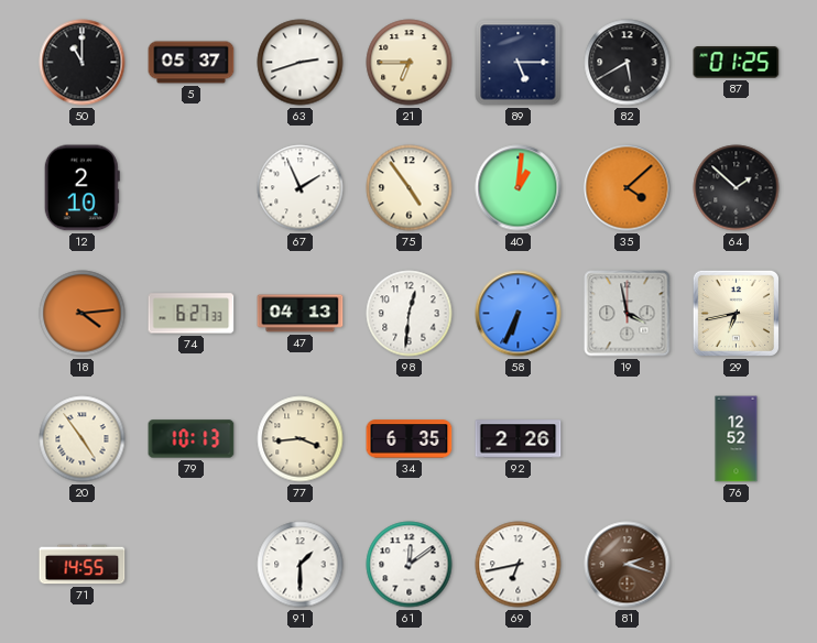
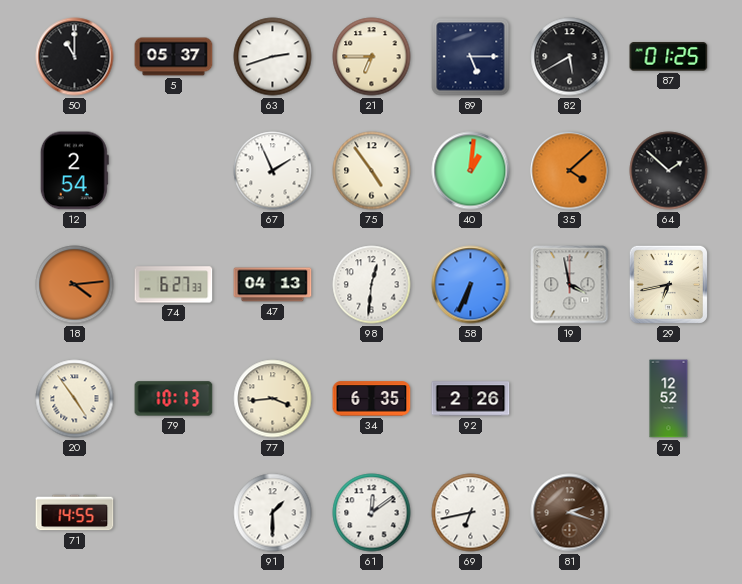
12: 2:10 -> 2:54
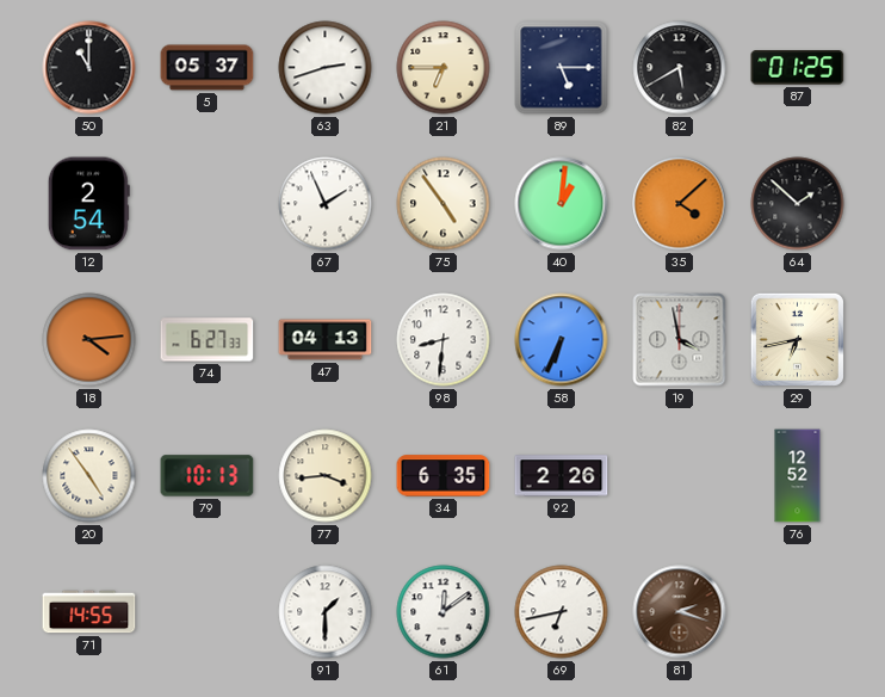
98: 12:31 -> 8:31
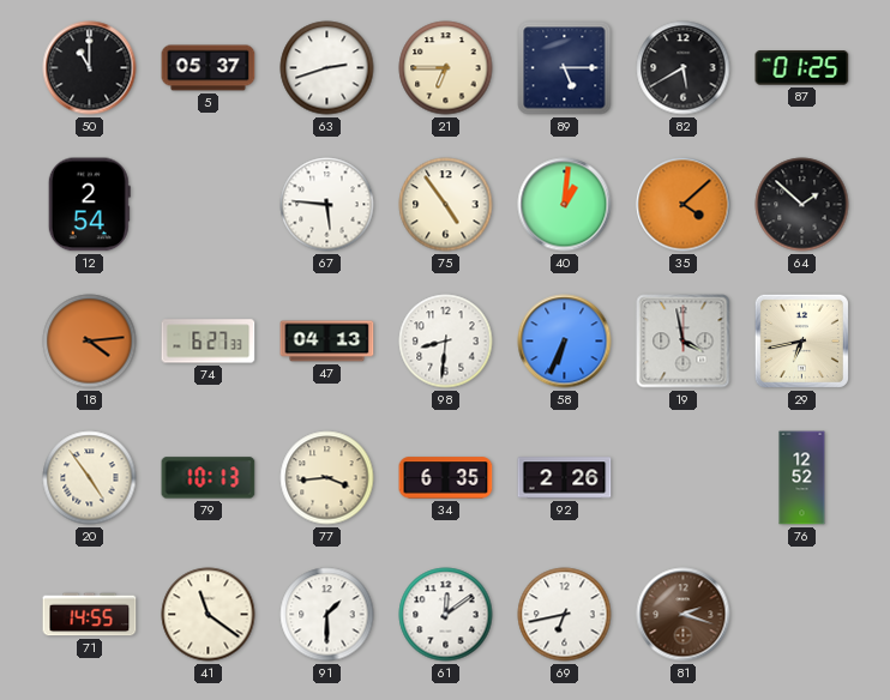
67: 1:56 -> 5:46
41: none -> 11:21
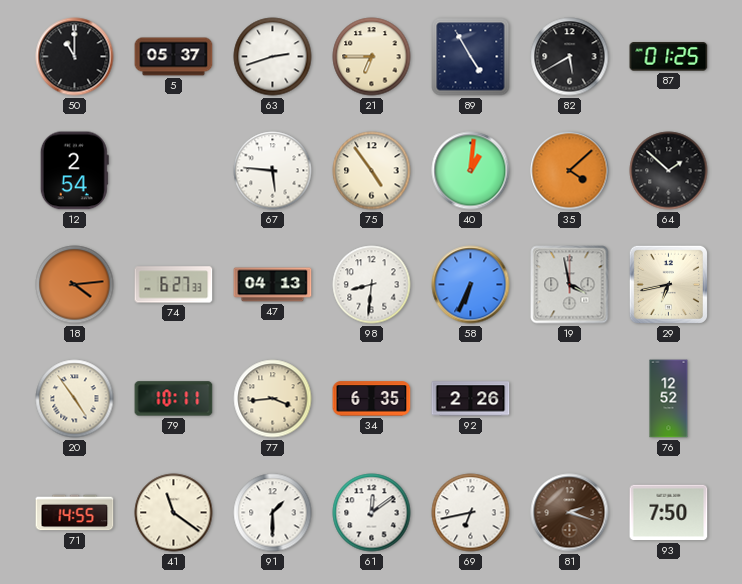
89: 5:15 -> 4:55
79: 10:13 -> 10:11
93: none -> 7:50
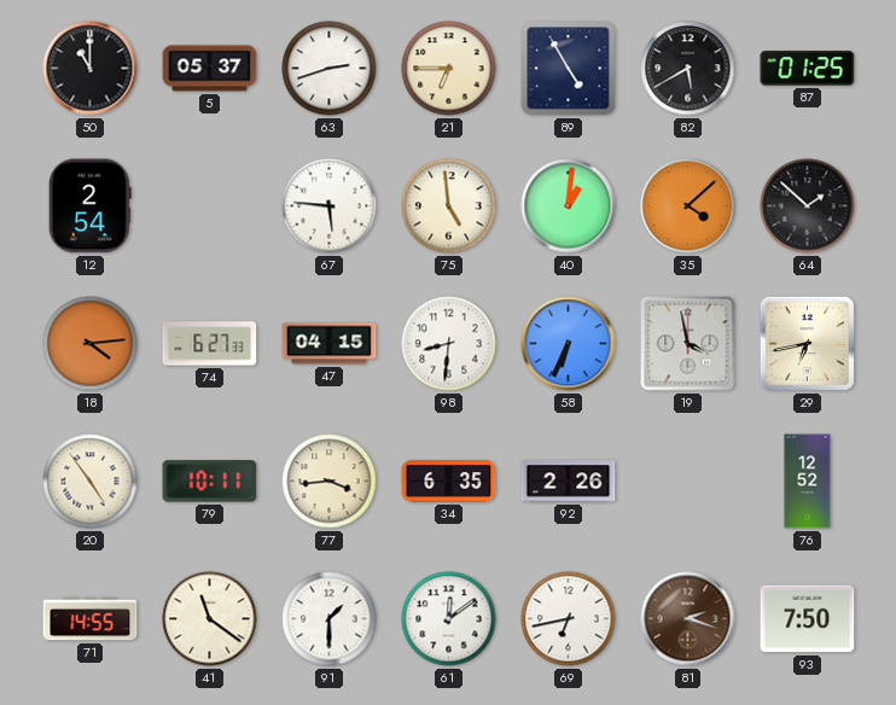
75: 4:54 -> 4:59
47: 04:13 -> 04:15
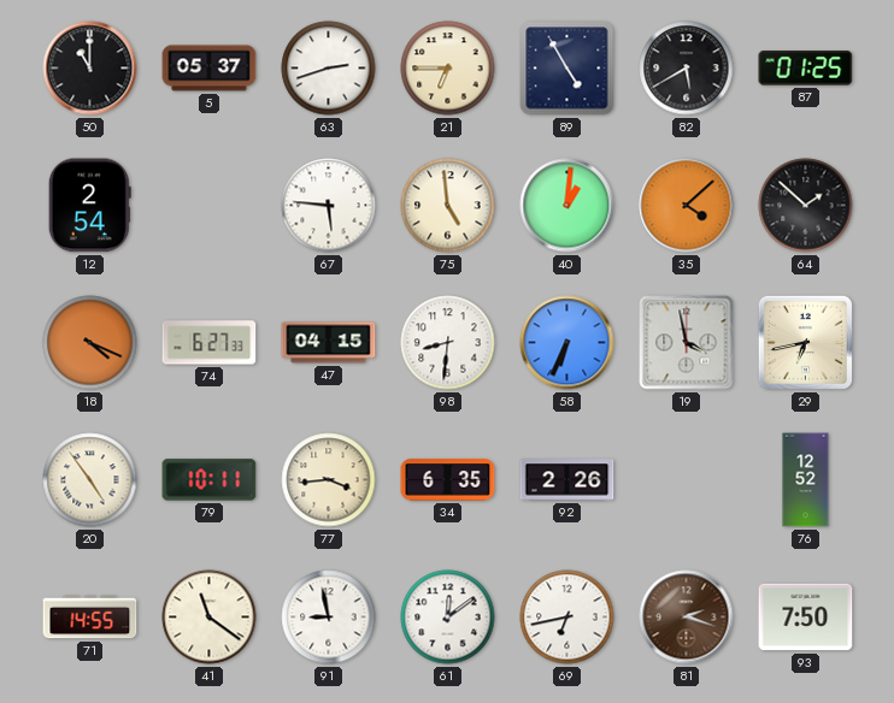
18: 4:14 -> 4:19
91: 1:30 -> 8:58
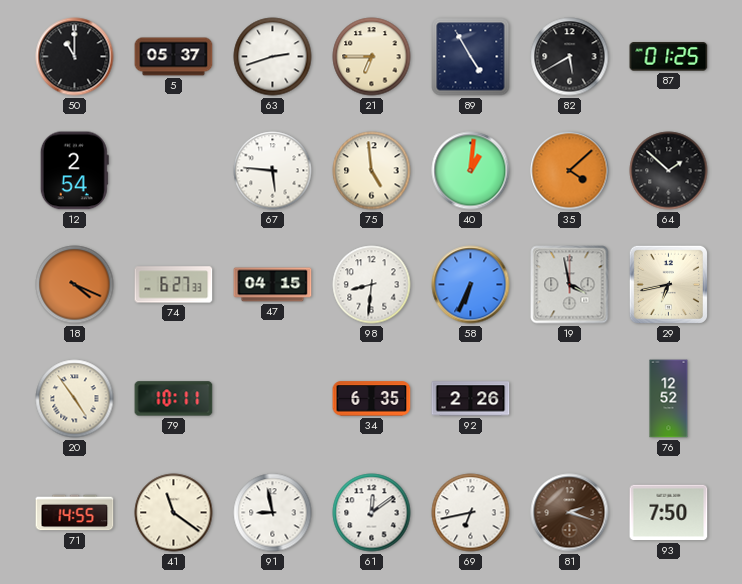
77: 3:44 -> none
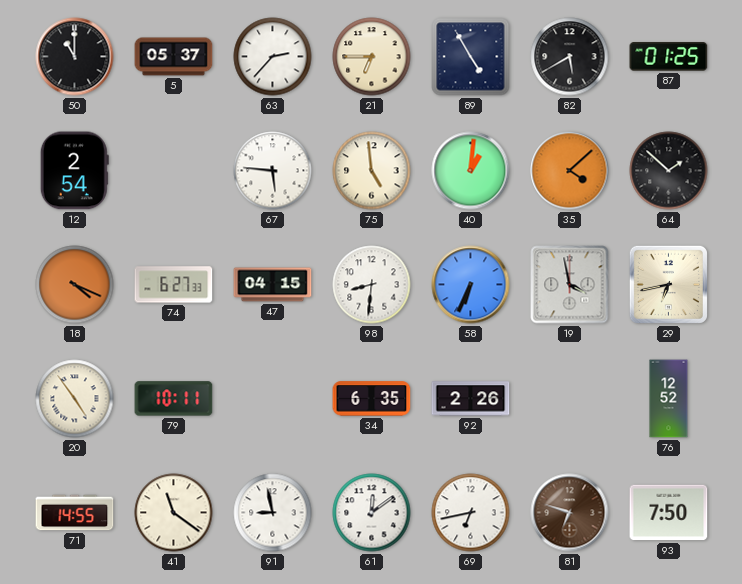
63: 2:42 -> 2:37
81: 2:18 -> 6:48
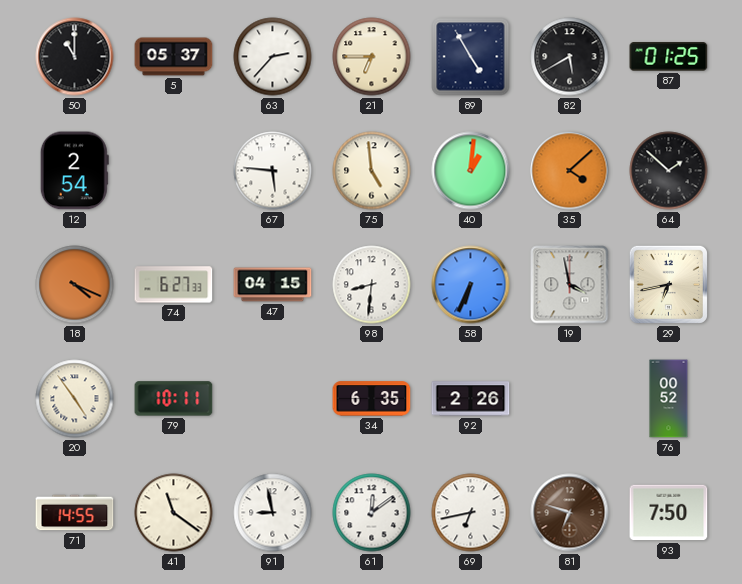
76: 12:52 -> 00:52
